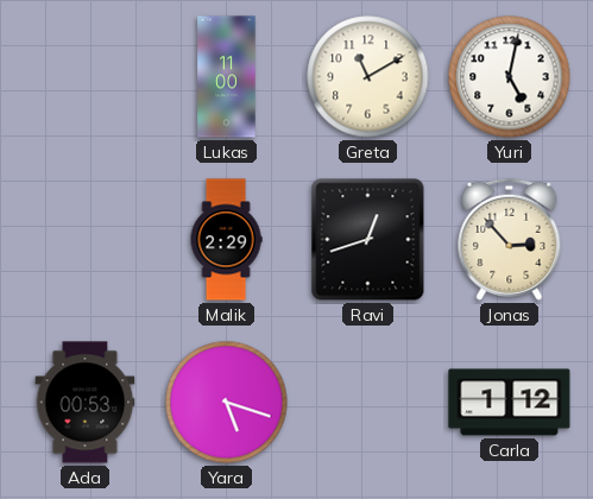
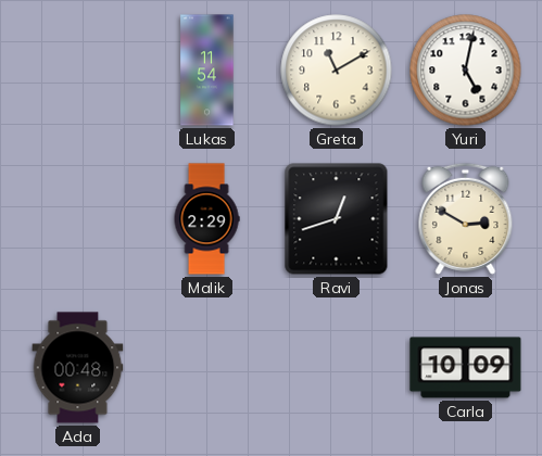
Lukas: 11:00 -> 11:54
Jonas: 2:53 -> 2:50
Ada: 00:53 -> 00:48
Yara: 5:18 -> none
Carla: 1:12 -> 10:09
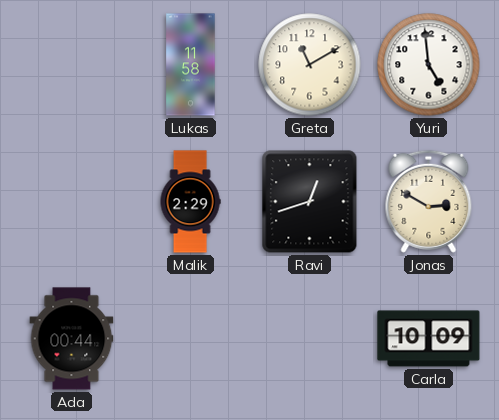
Lukas: 11:54 -> 11:58
Yuri: 5:02 -> 4:59
Ada: 00:48 -> 00:44
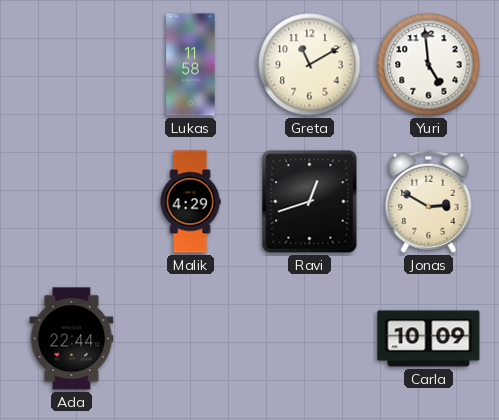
Malik: 2:29 -> 4:29
Ada: 00:44 -> 22:44
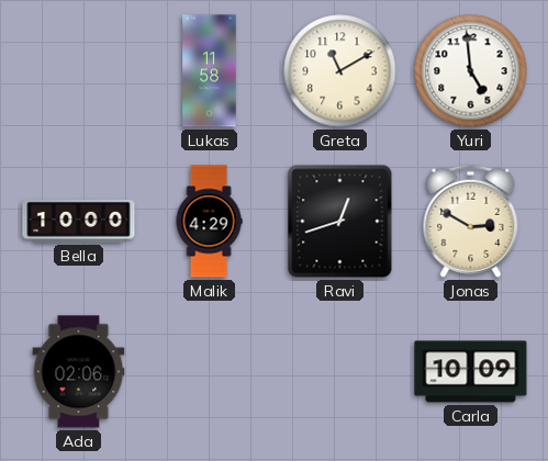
Bella: none -> 10:00
Ada: 22:44 -> 02:06
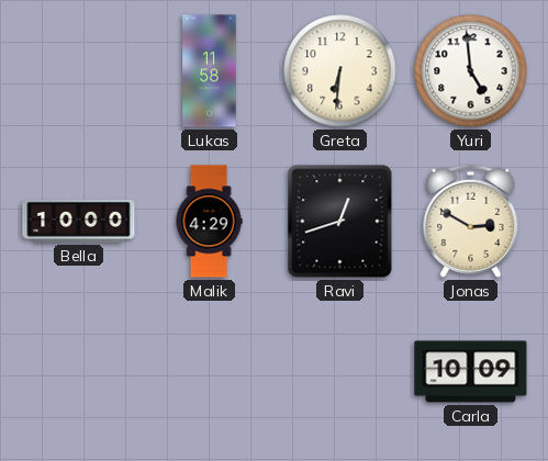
Greta: 11:10 -> 6:31
Ada: 02:06 -> none
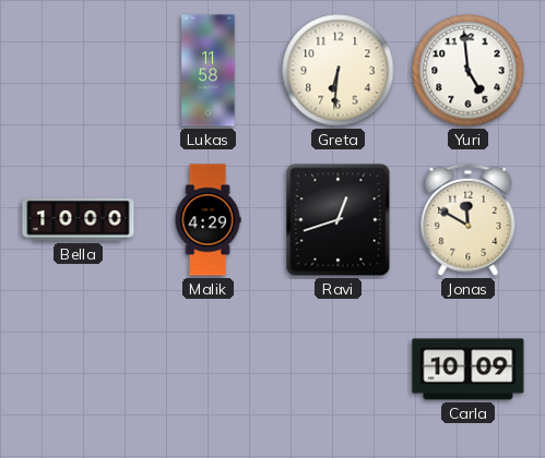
Jonas: 2:50 -> 11:50
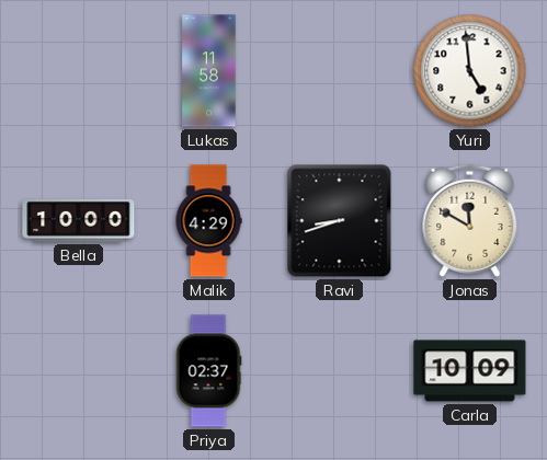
Greta: 6:31 -> none
Ravi: 12:42 -> 8:42
Priya: none -> 02:37
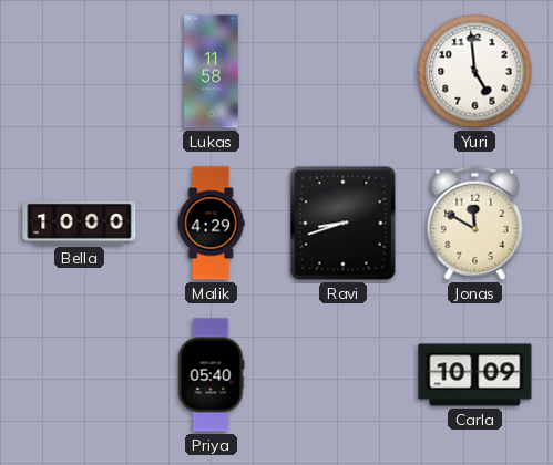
Priya: 02:37 -> 05:40
